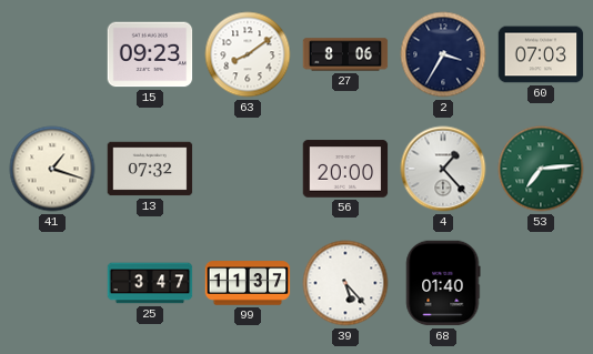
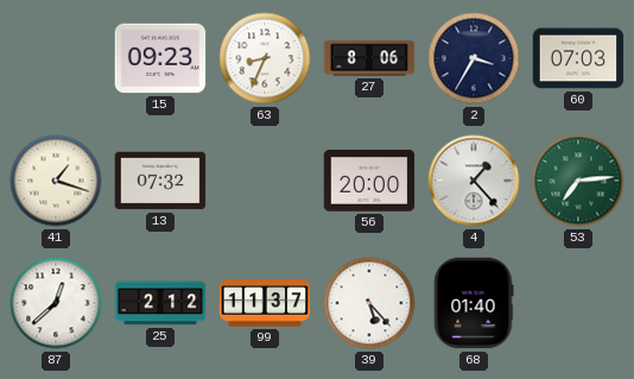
63: 8:09 -> 8:34
87: none -> 12:38
25: 3:47 -> 2:12
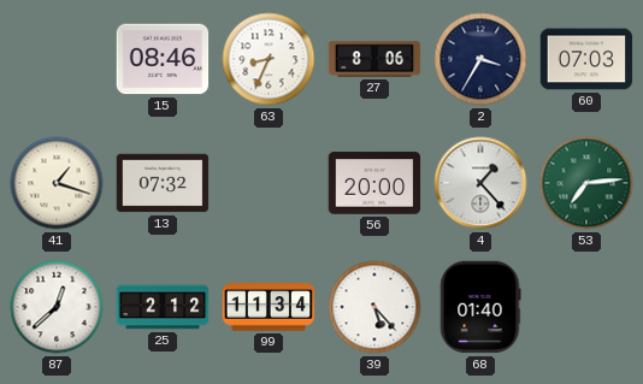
15: 09:23 -> 08:46
99: 11:37 -> 11:34
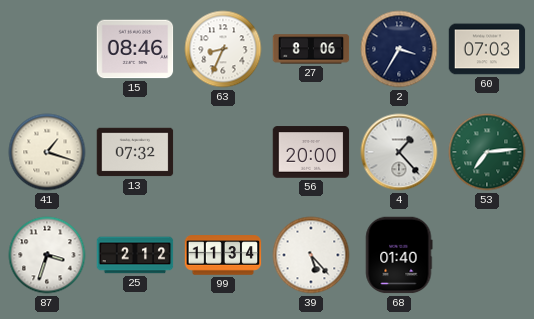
87: 12:38 -> 3:33
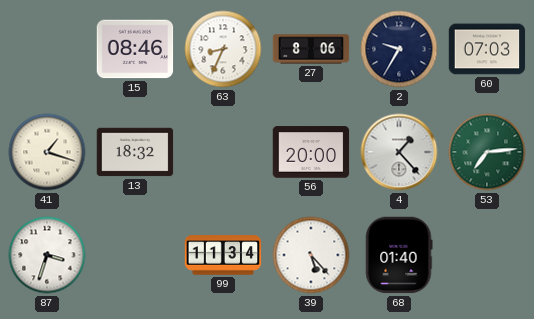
2: 3:35 -> 9:35
13: 07:32 -> 18:32
25: 2:12 -> none
